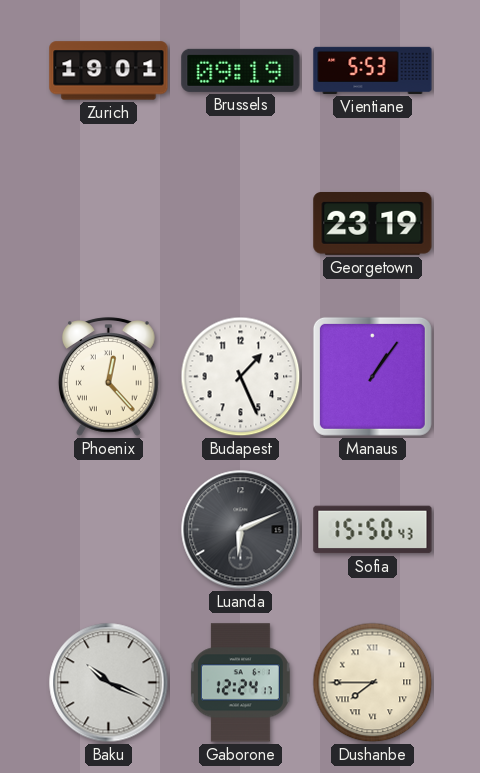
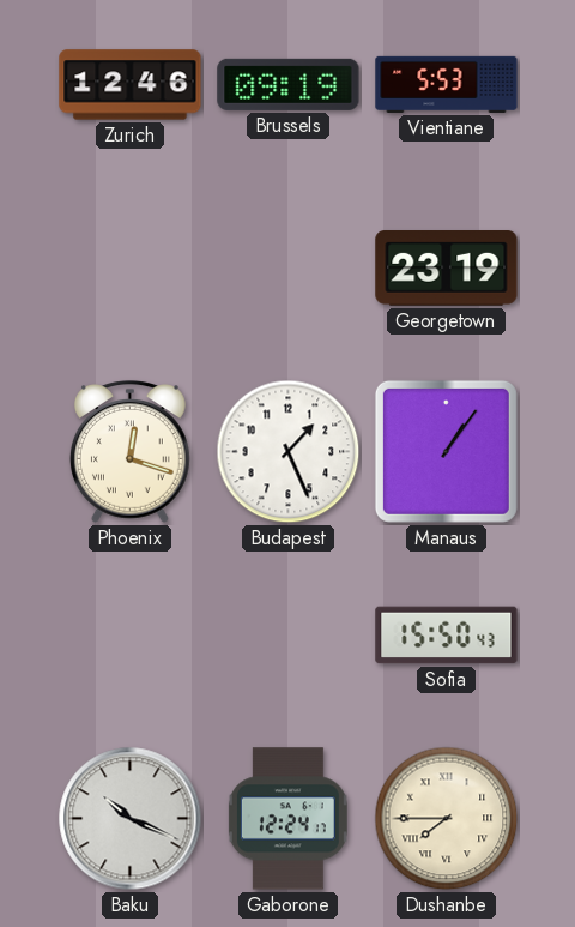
Zurich: 19:01 -> 12:46
Phoenix: 12:23 -> 12:18
Luanda: 6:11 -> none
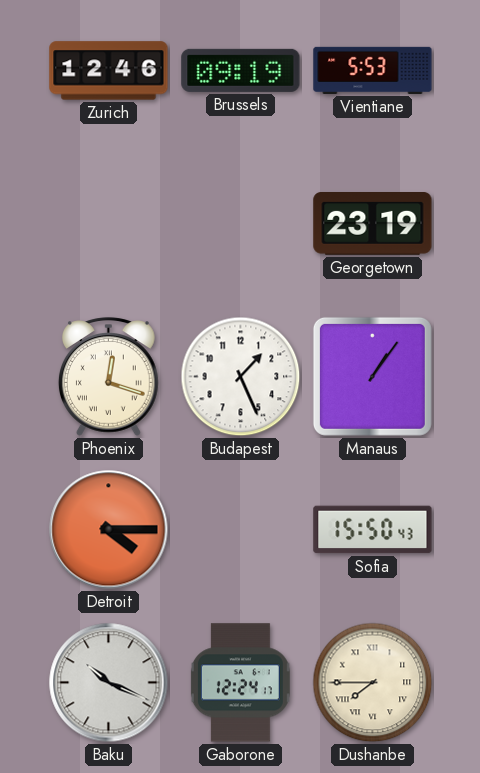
Detroit: none -> 4:15
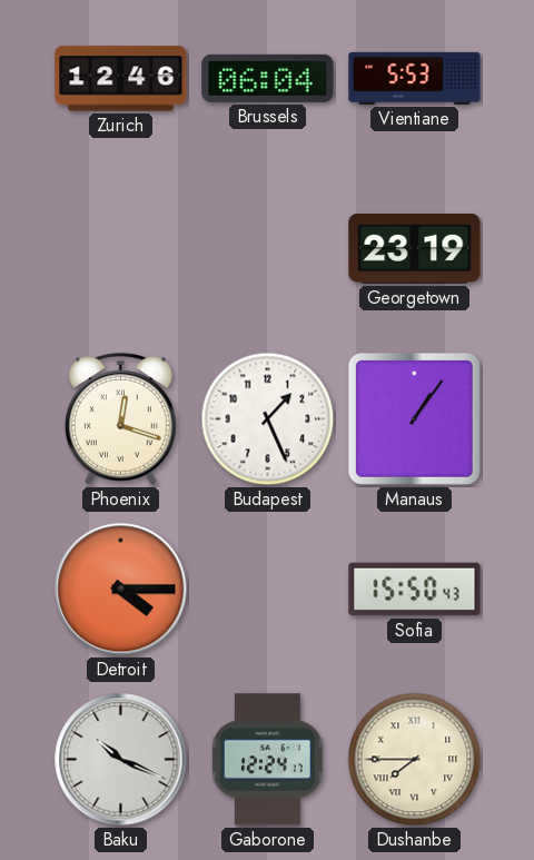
Brussels: 09:19 -> 06:04
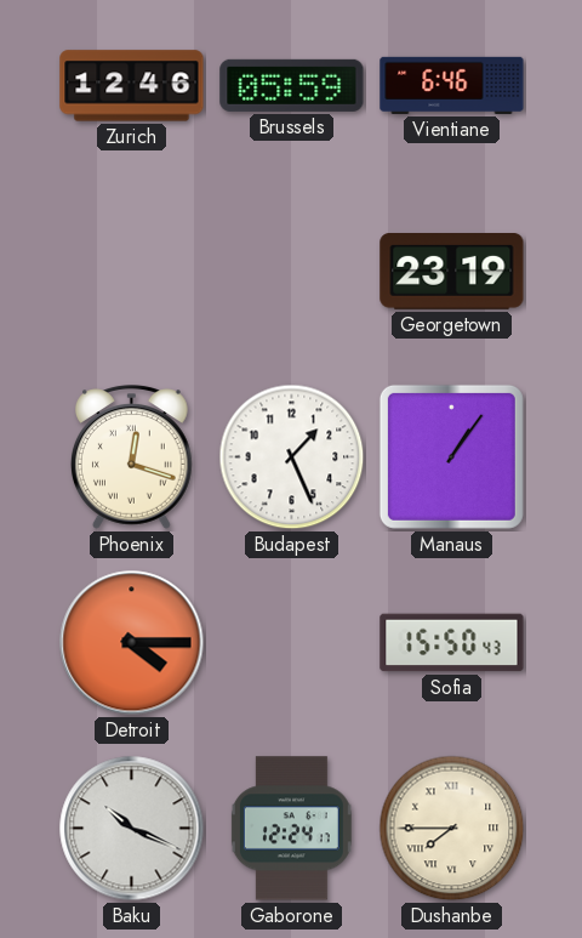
Brussels: 06:04 -> 05:59
Vientiane: 5:53 -> 6:46
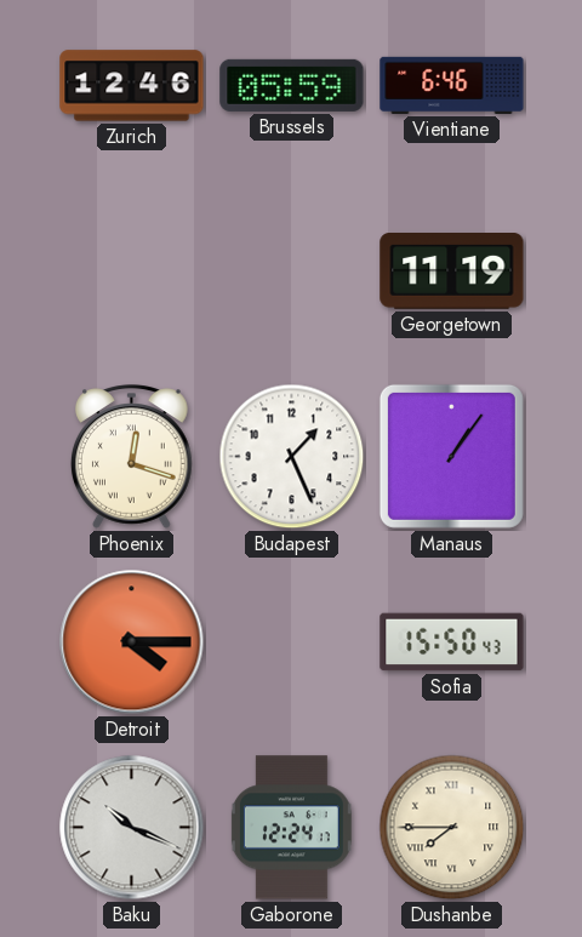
Georgetown: 23:19 -> 11:19
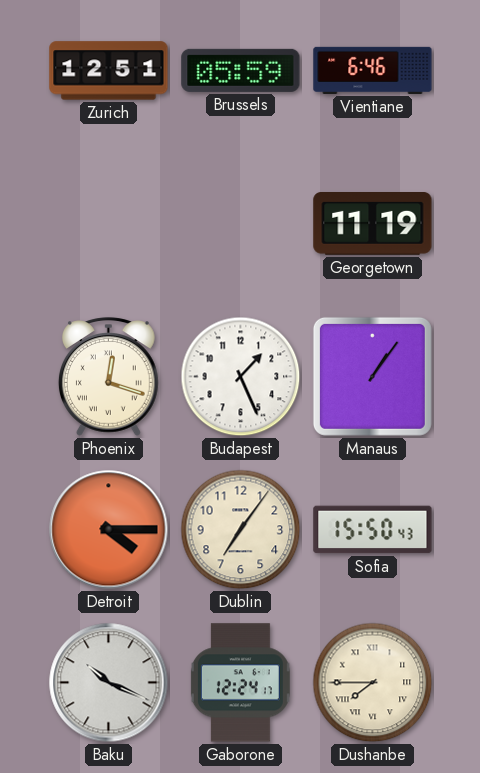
Zurich: 12:46 -> 12:51
Dublin: none -> 7:06
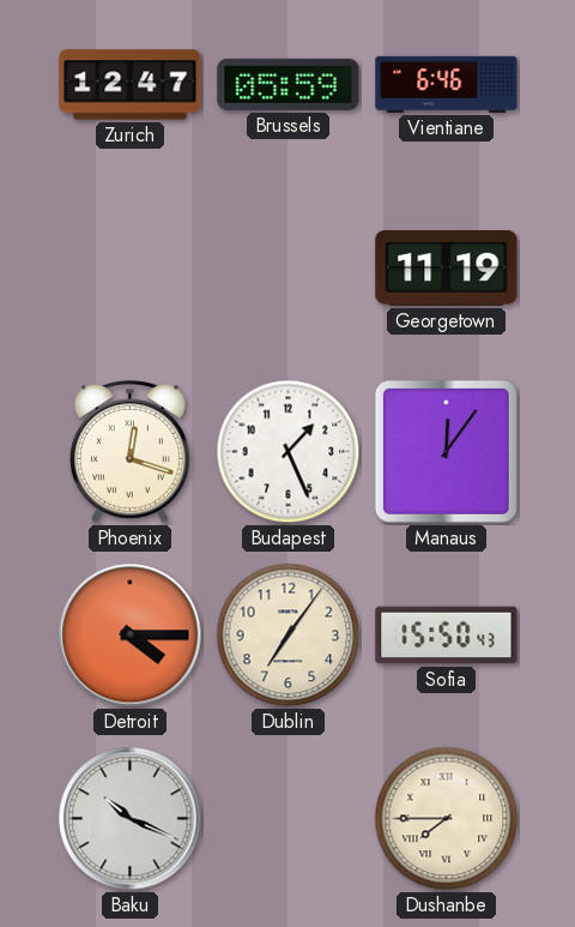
Zurich: 12:51 -> 12:47
Manaus: 1:06 -> 12:06
Gaborone: 12:24 -> none
